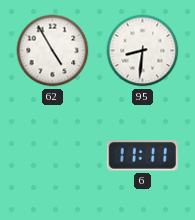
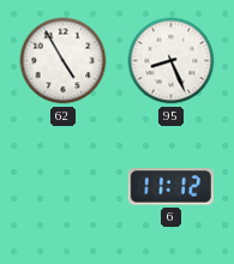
95: 8:31 -> 8:26
6: 11:11 -> 11:12
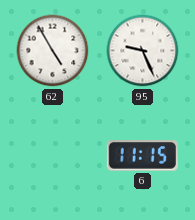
95: 8:26 -> 9:26
6: 11:12 -> 11:15
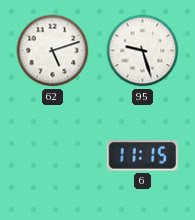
62: 4:55 -> 5:12
95: 9:26 -> 9:27
